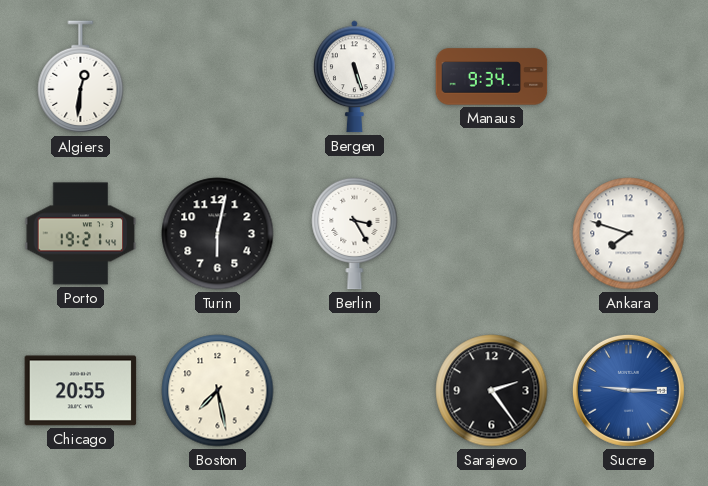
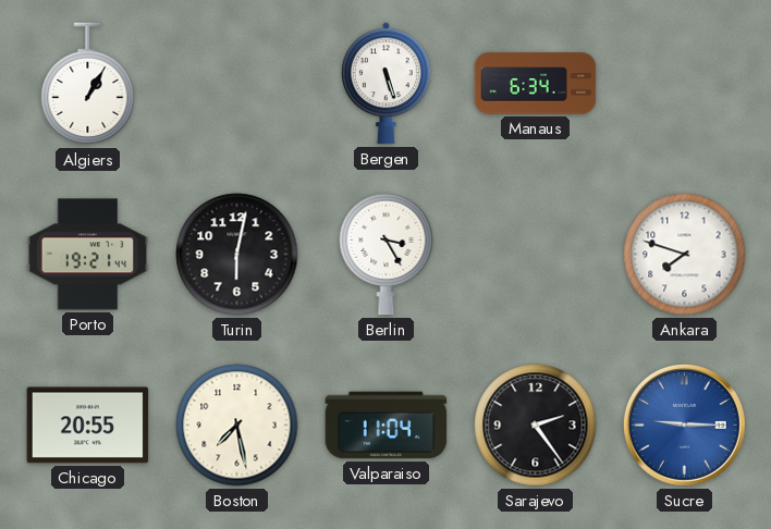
Algiers: 12:31 -> 1:05
Manaus: 9:34 -> 6:34
Valparaiso: none -> 11:04
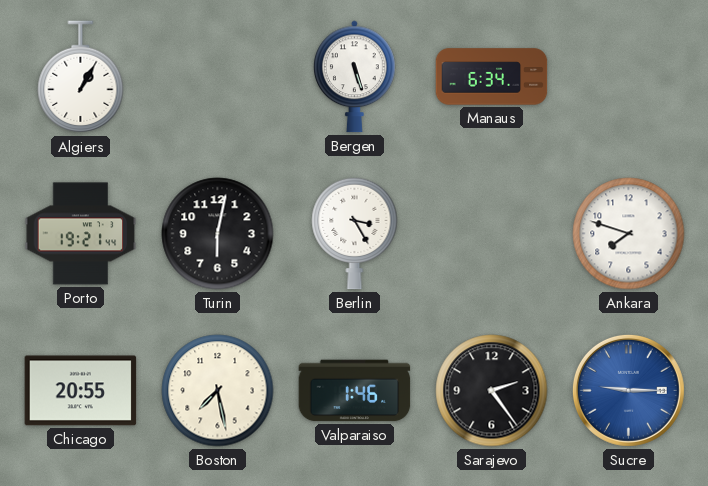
Valparaiso: 11:04 -> 1:46
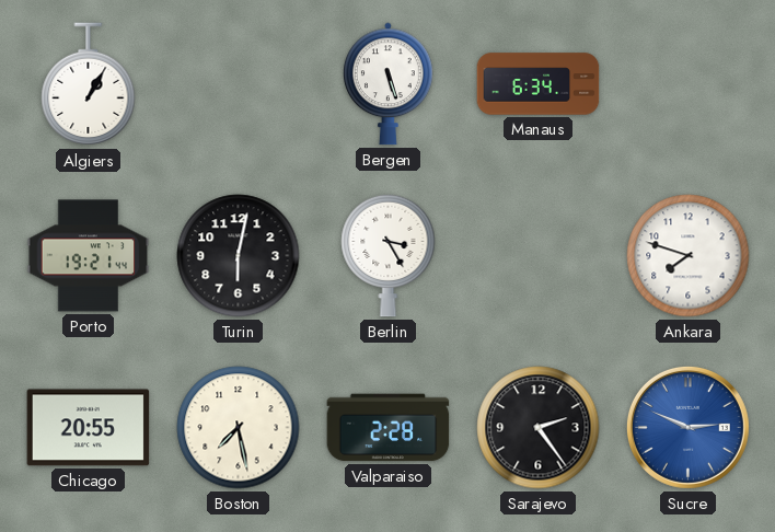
Valparaiso: 1:46 -> 2:28
Sucre: 9:15 -> 2:49
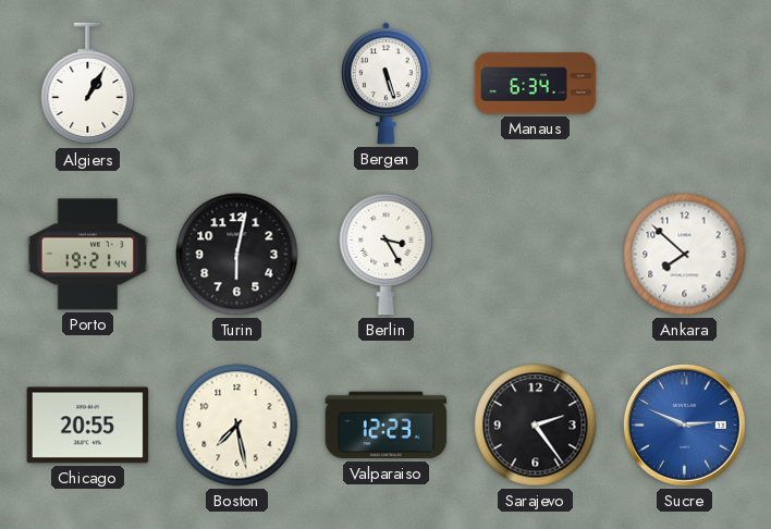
Ankara: 7:48 -> 7:52
Valparaiso: 2:28 -> 12:23
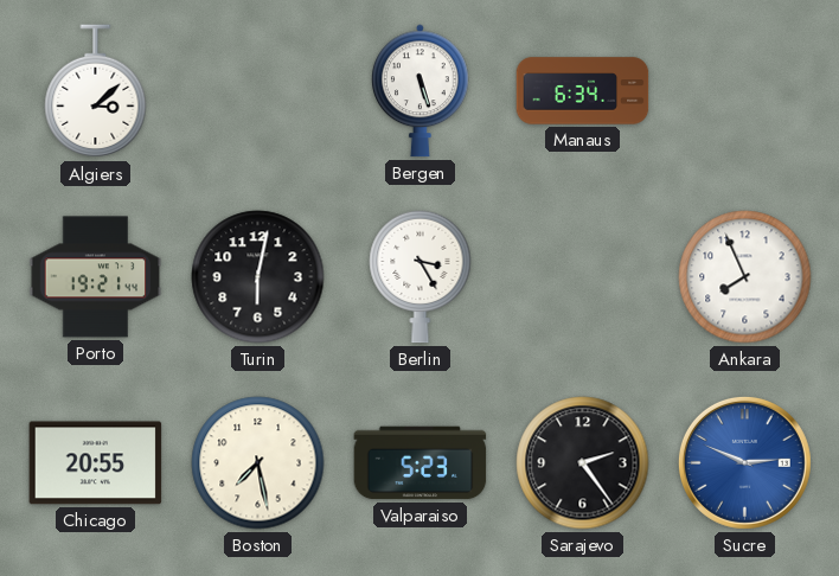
Algiers: 1:05 -> 3:08
Ankara: 7:52 -> 7:56
Valparaiso: 12:23 -> 5:23
